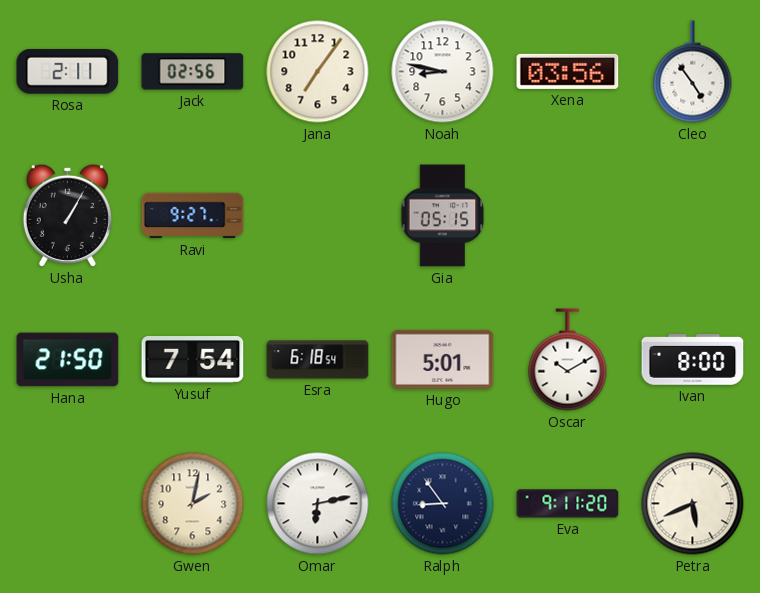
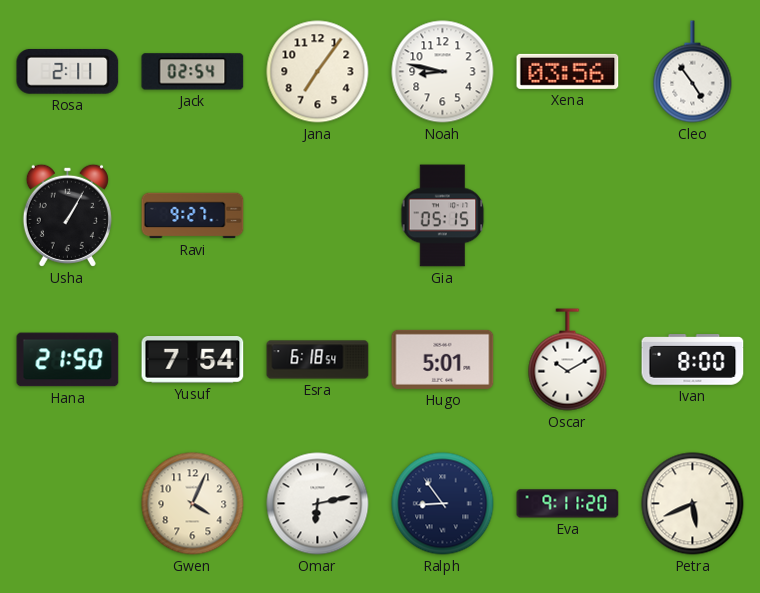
Jack: 02:56 -> 02:54
Gwen: 2:02 -> 4:04
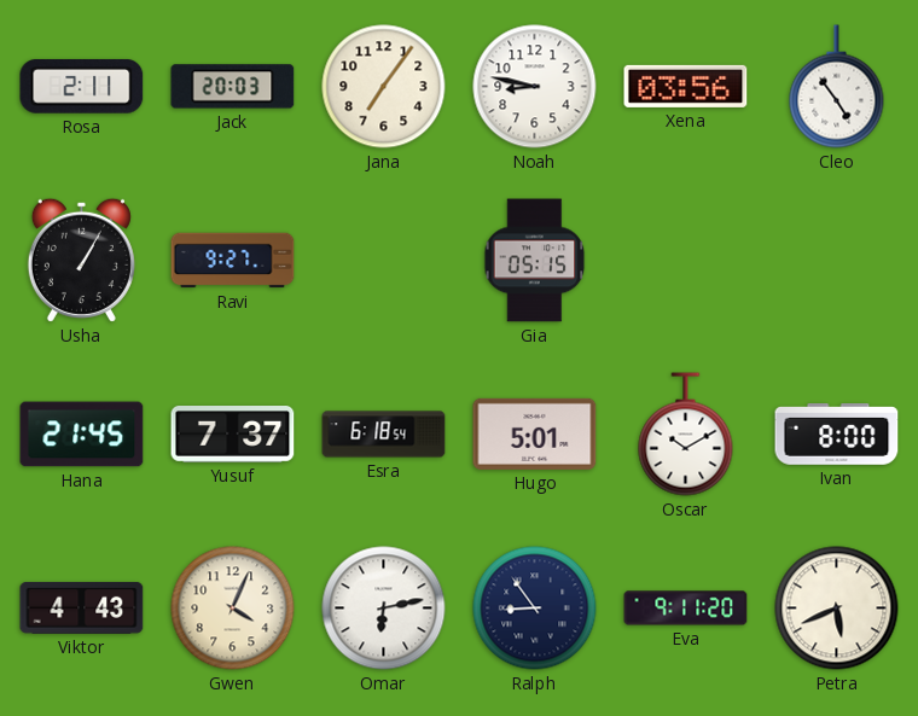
Jack: 02:54 -> 20:03
Hana: 21:50 -> 21:45
Yusuf: 7:54 -> 7:37
Viktor: none -> 4:43
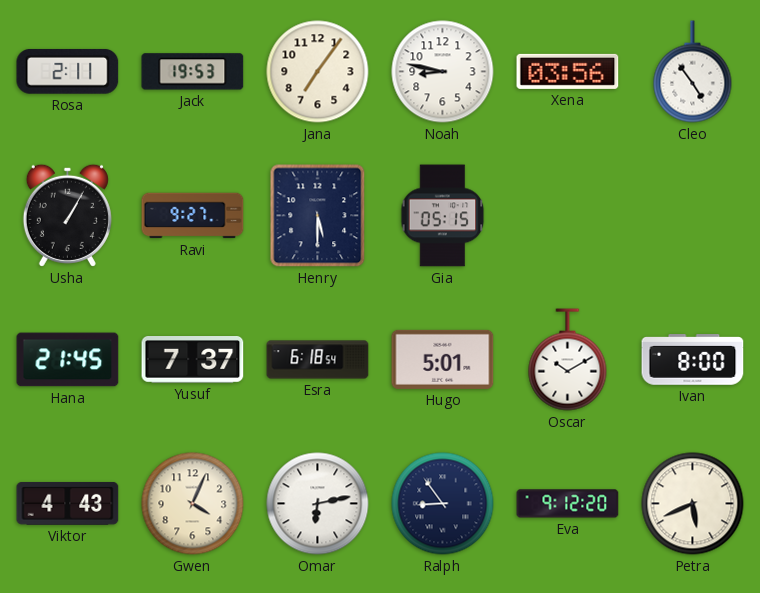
Jack: 20:03 -> 19:53
Henry: none -> 5:30
Eva: 9:11 -> 9:12
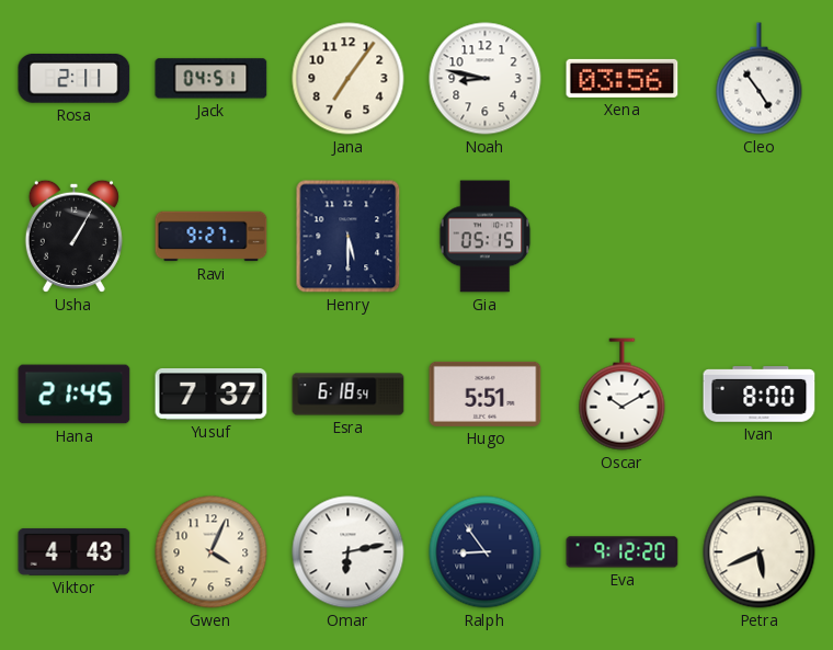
Jack: 19:53 -> 04:51
Hugo: 5:01 -> 5:51
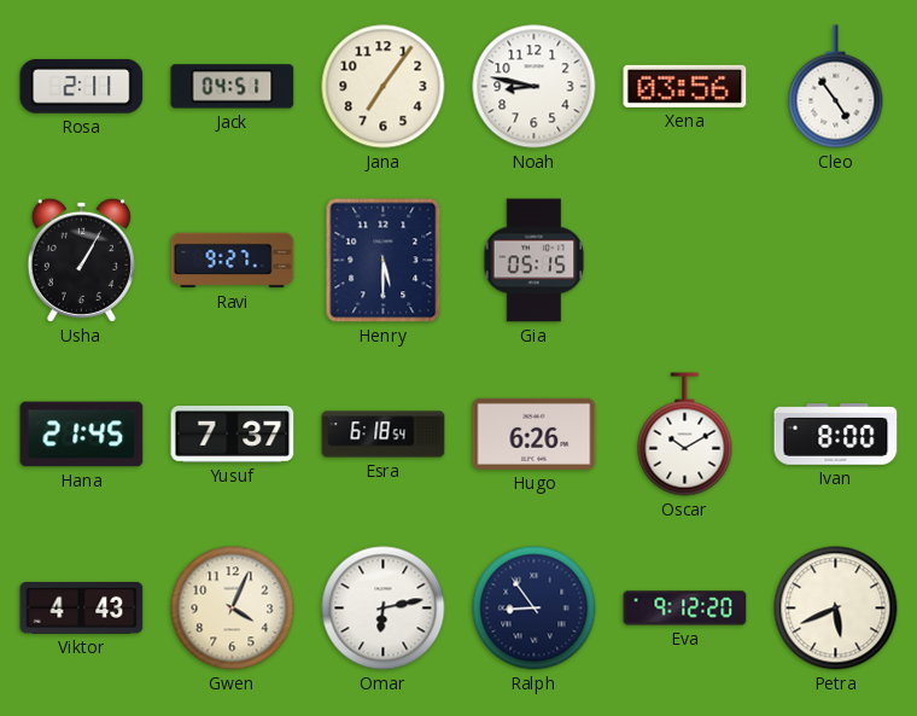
Hugo: 5:51 -> 6:26
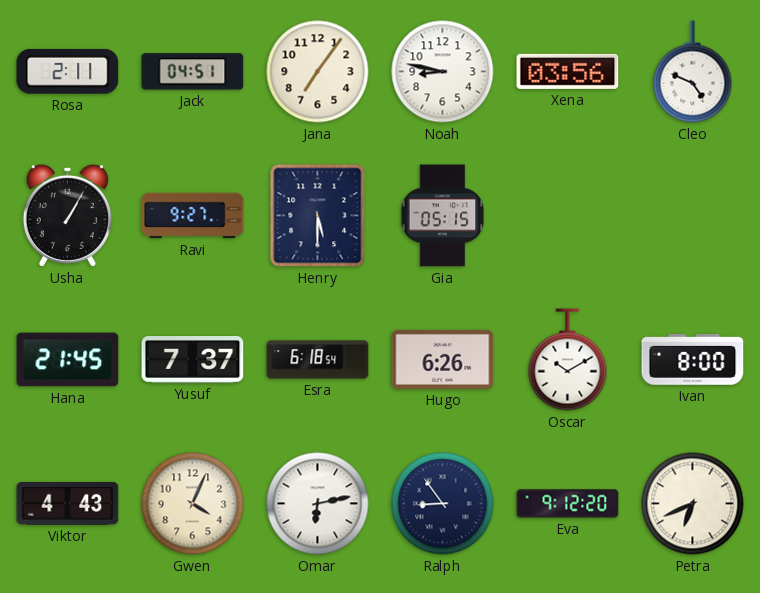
Cleo: 4:54 -> 4:49
Petra: 5:41 -> 6:41
